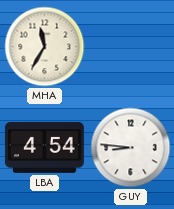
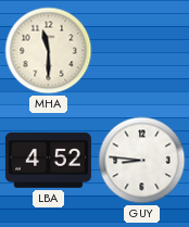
MHA: 11:35 -> 11:30
LBA: 4:54 -> 4:52
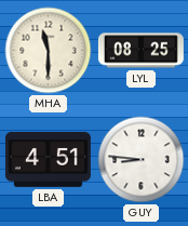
LYL: none -> 08:25
LBA: 4:52 -> 4:51
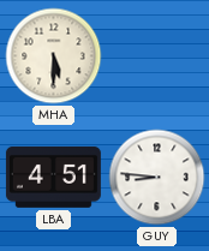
MHA: 11:30 -> 5:30
LYL: 08:25 -> none
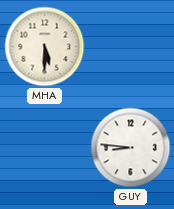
LBA: 4:51 -> none
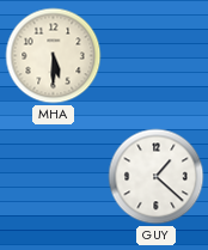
GUY: 8:46 -> 1:22
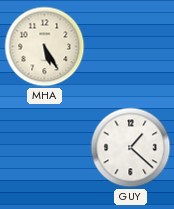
MHA: 5:30 -> 5:25
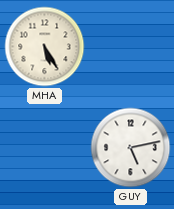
GUY: 1:22 -> 5:13
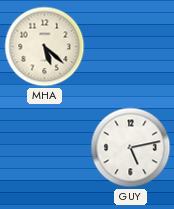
MHA: 5:25 -> 5:22
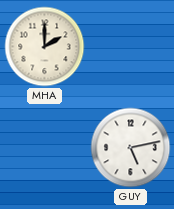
MHA: 5:22 -> 2:00
